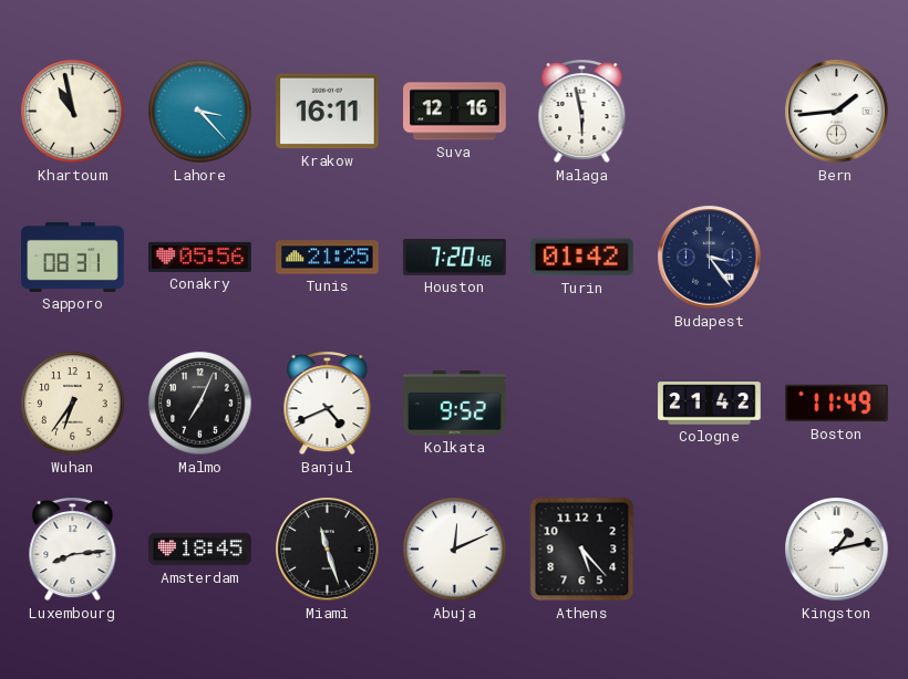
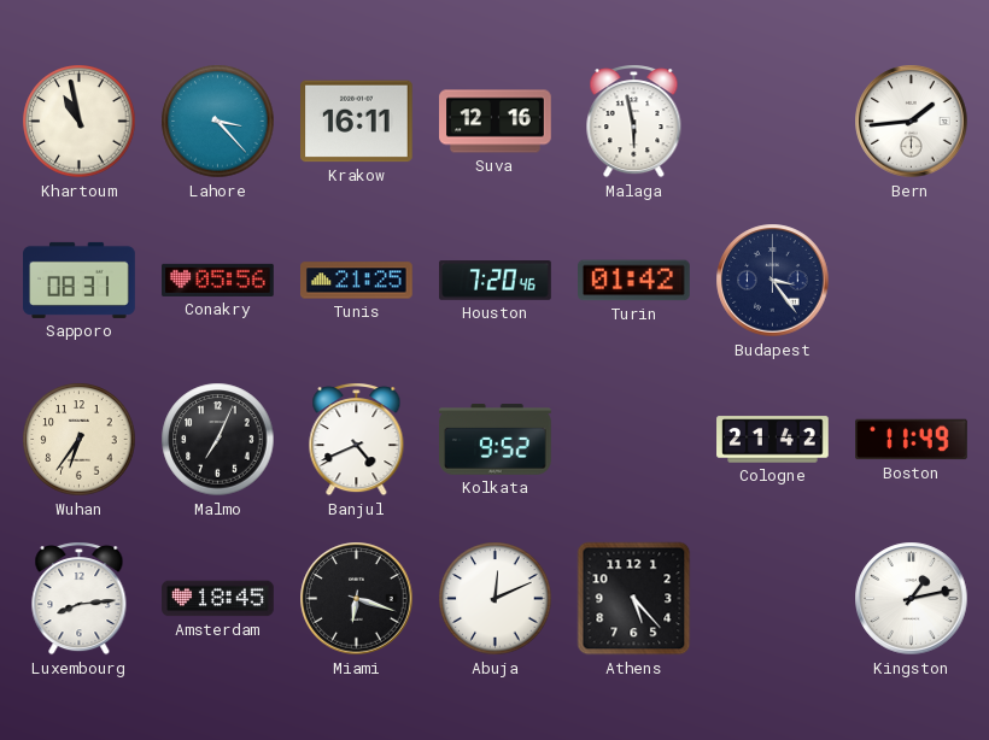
Miami: 11:27 -> 6:18
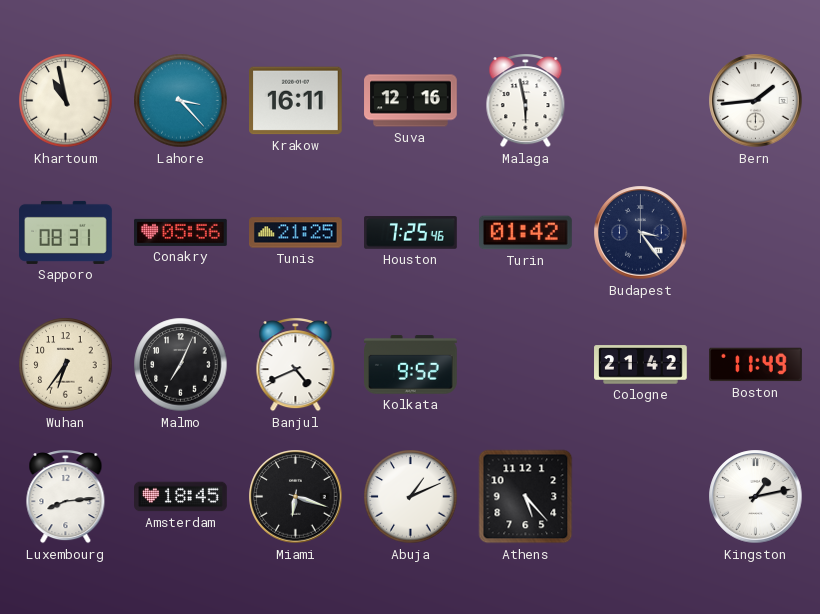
Houston: 7:20 -> 7:25
Abuja: 12:11 -> 1:11
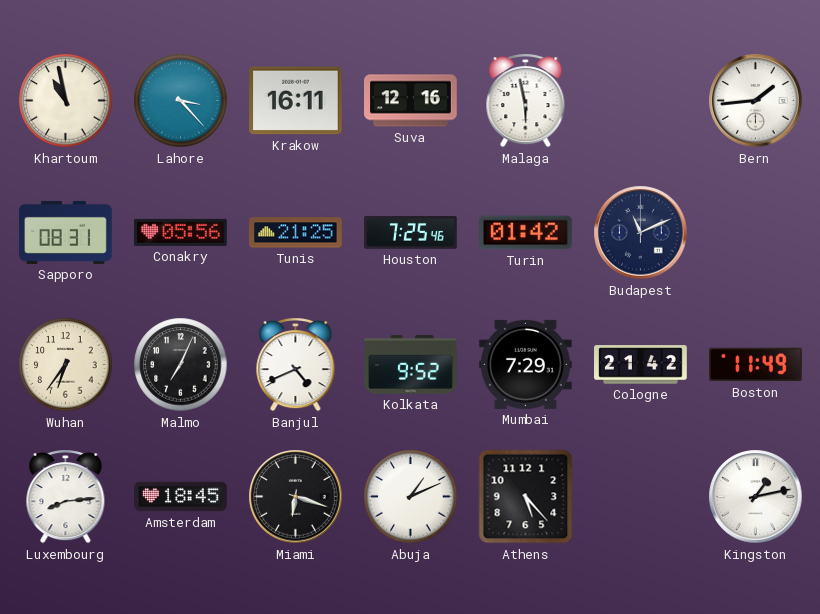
Budapest: 3:24 -> 11:11
Mumbai: none -> 7:29
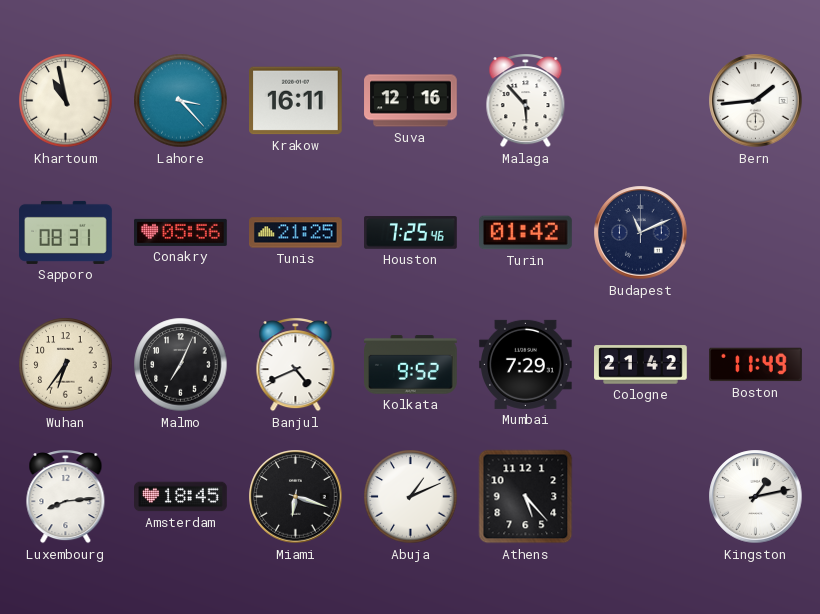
Malaga: 5:58 -> 5:53
